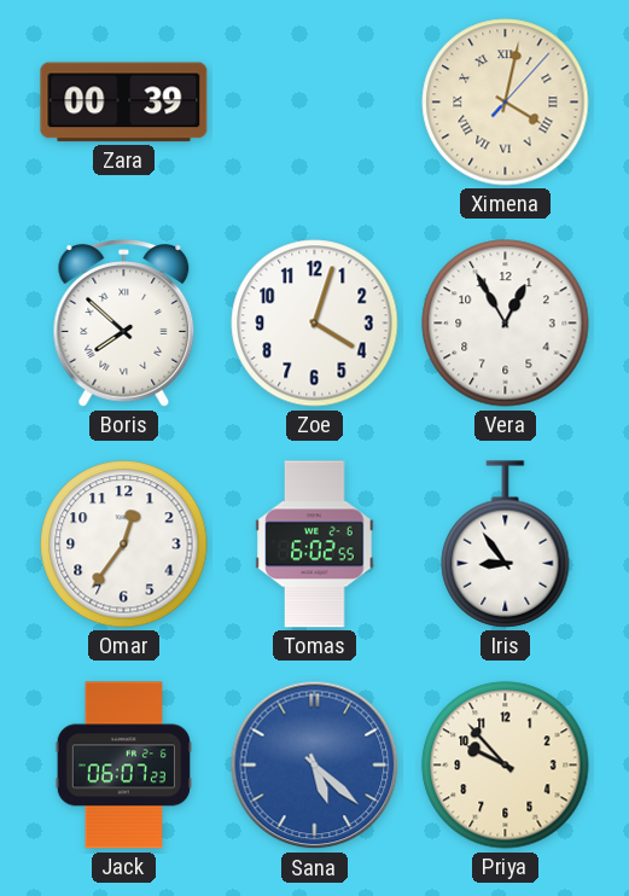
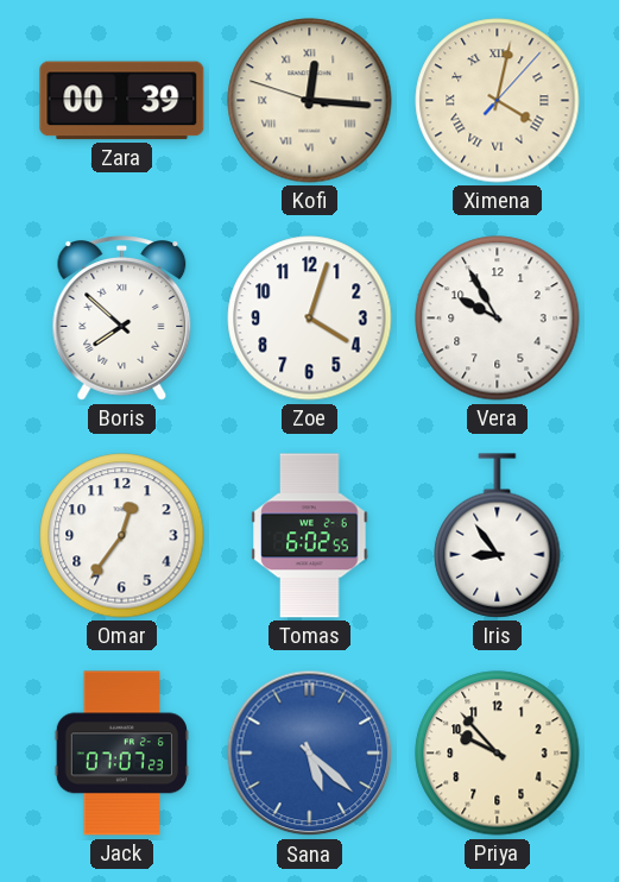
Kofi: none -> 12:15
Vera: 12:55 -> 9:55
Jack: 06:07 -> 07:07
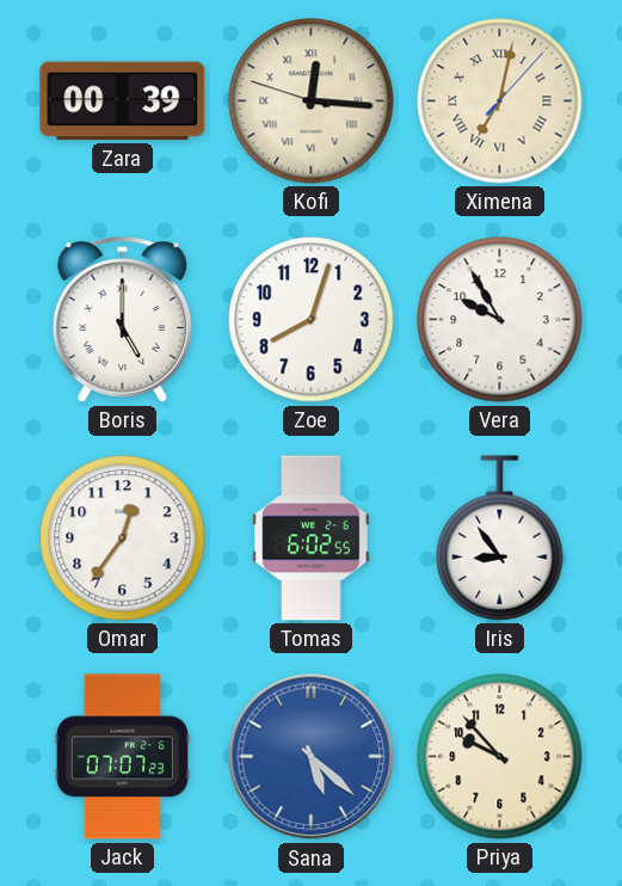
Ximena: 4:02 -> 7:02
Boris: 7:52 -> 5:00
Zoe: 4:03 -> 8:03
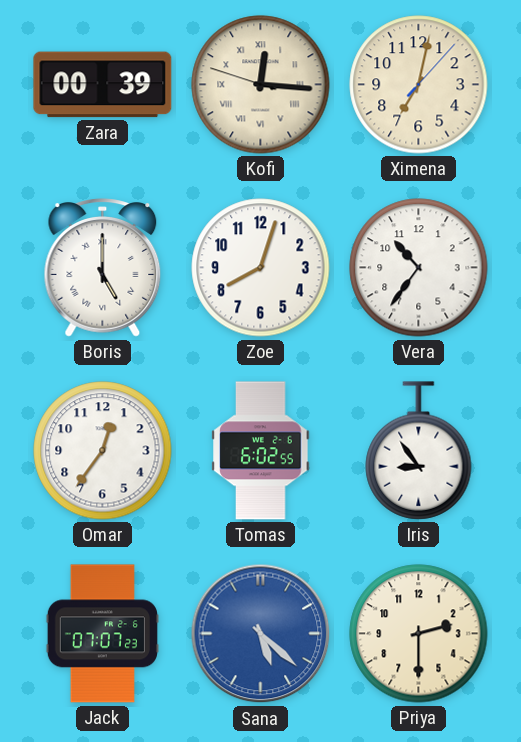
Ximena numerals: Roman -> Arabic
Vera: 9:55 -> 10:36
Priya: 9:53 -> 2:30
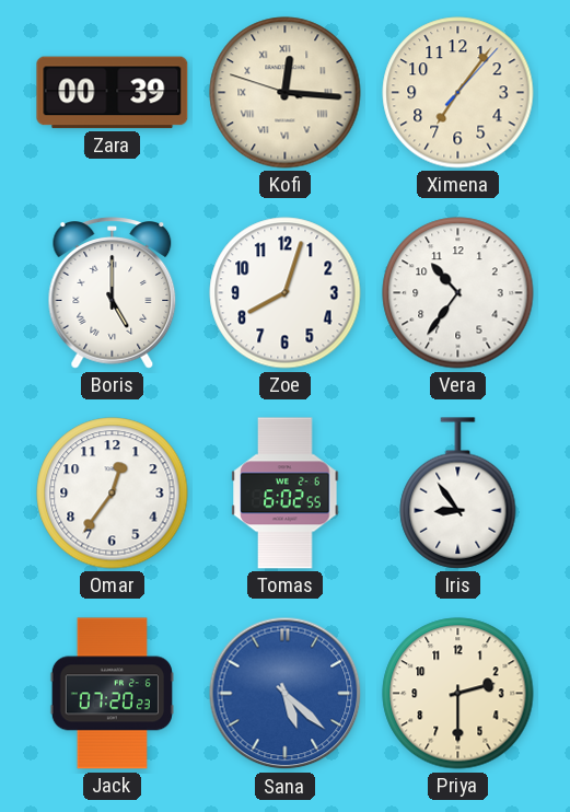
Ximena: 7:02 -> 7:06
Jack: 07:07 -> 07:20
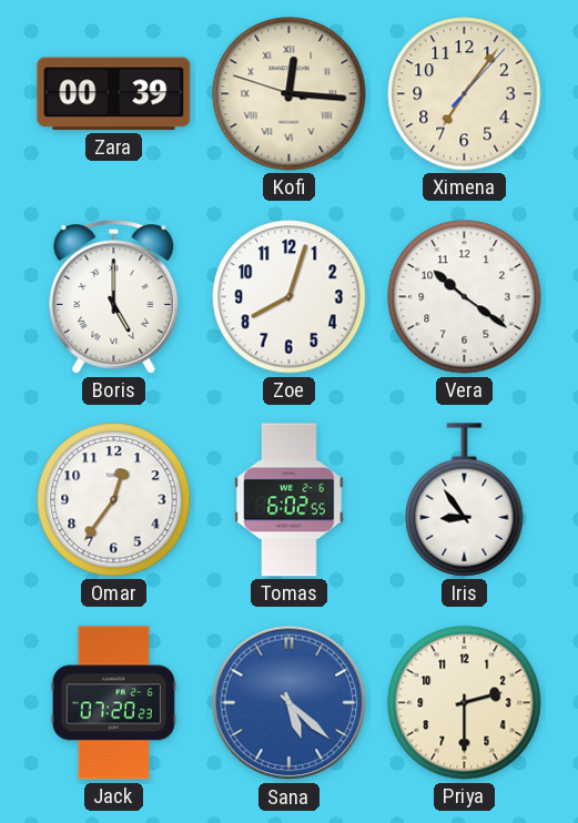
Vera: 10:36 -> 10:21
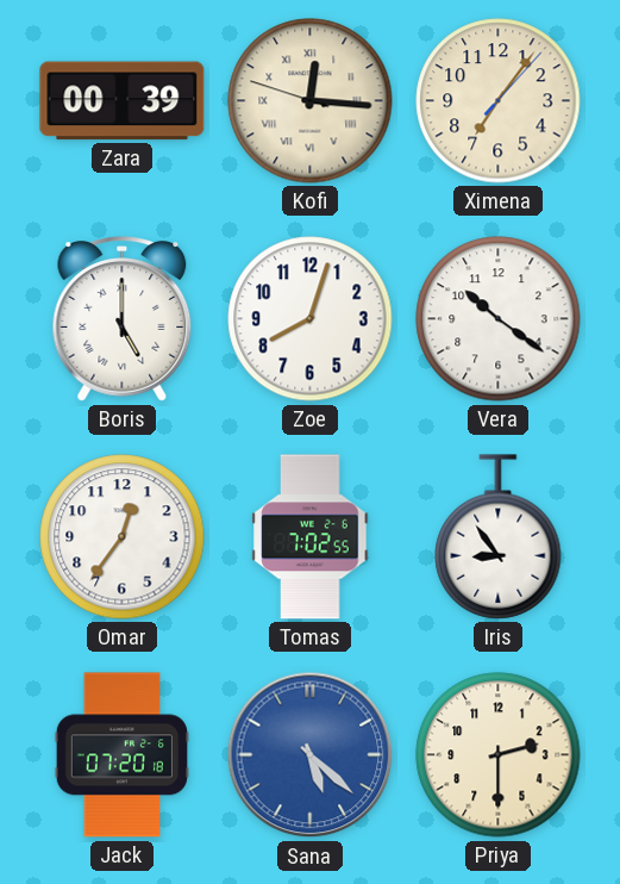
Tomas: 6:02 -> 7:02
Jack: 07:20:23 -> 07:20:18
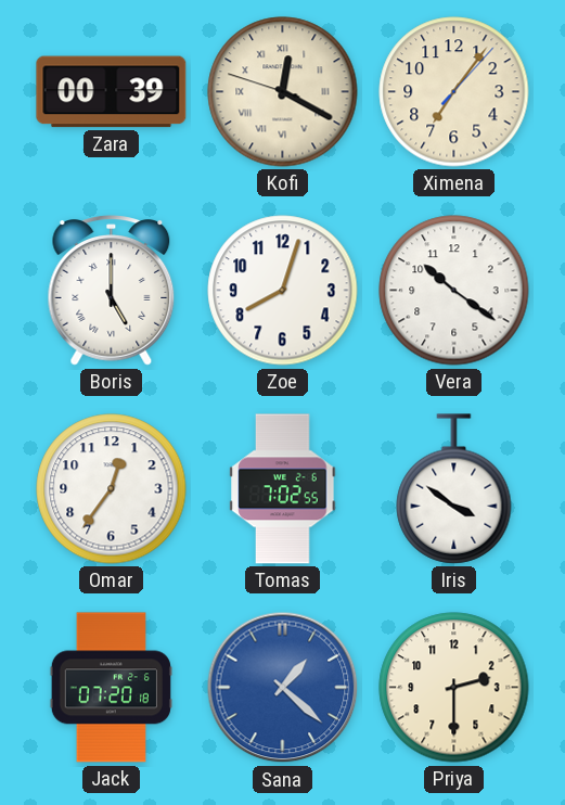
Kofi: 12:15 -> 12:19
Iris: 8:54 -> 3:51
Sana: 5:22 -> 1:22
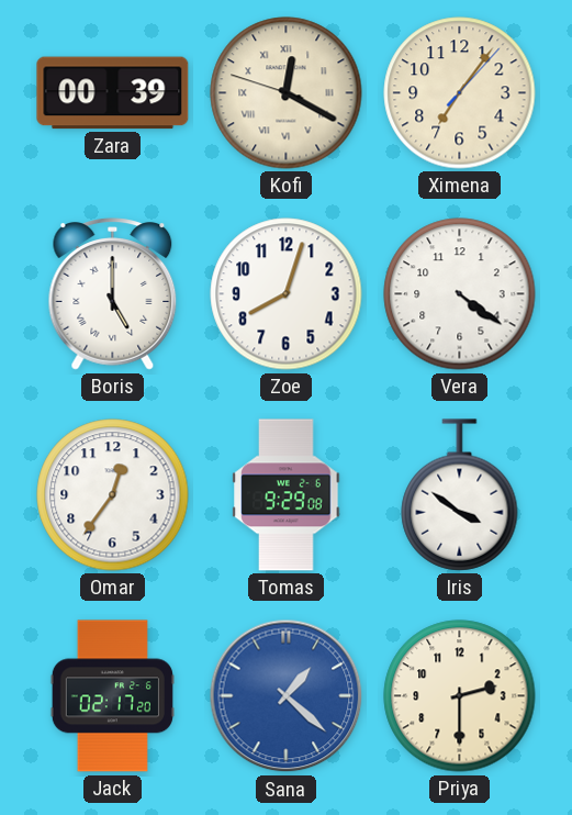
Vera: 10:21 -> 4:21
Tomas: 7:02 -> 9:29
Jack: 07:20 -> 02:17
